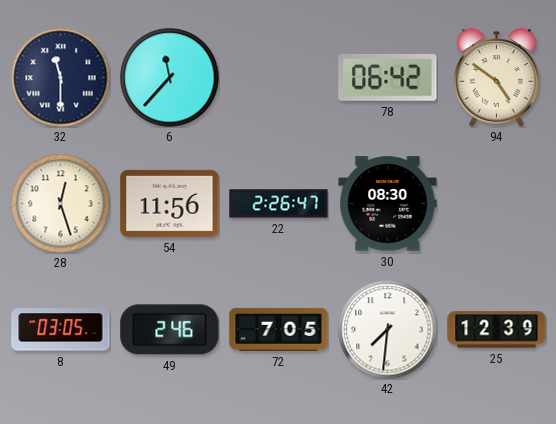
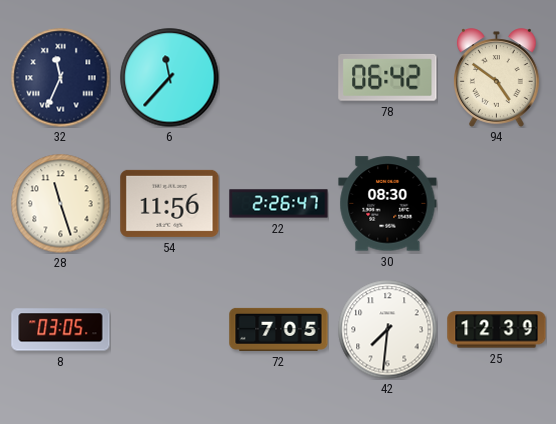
32: 11:30 -> 11:34
28: 12:27 -> 11:27
49: 2:46 -> none
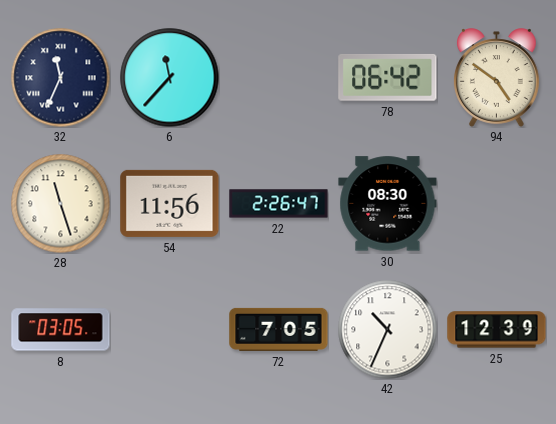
42: 7:31 -> 10:34
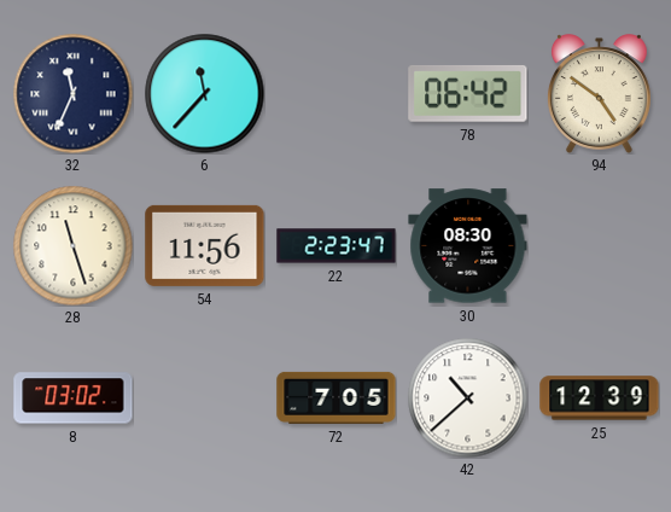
22: 2:26 -> 2:23
8: 03:05 -> 03:02
42: 10:34 -> 10:38
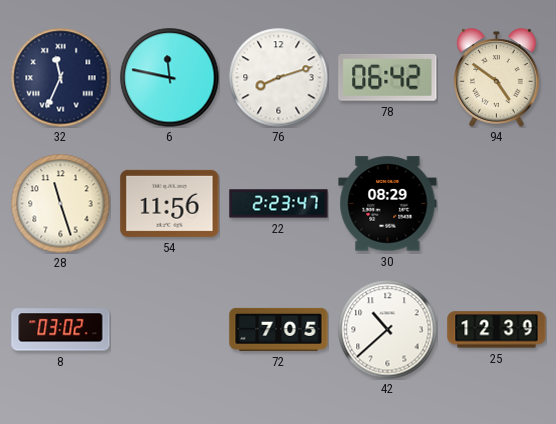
6: 11:37 -> 11:47
76: none -> 8:12
30: 08:30 -> 08:29
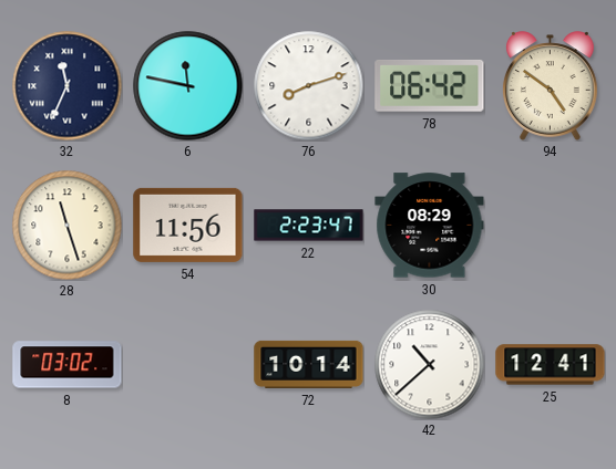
72: 7:05 -> 10:14
25: 12:39 -> 12:41
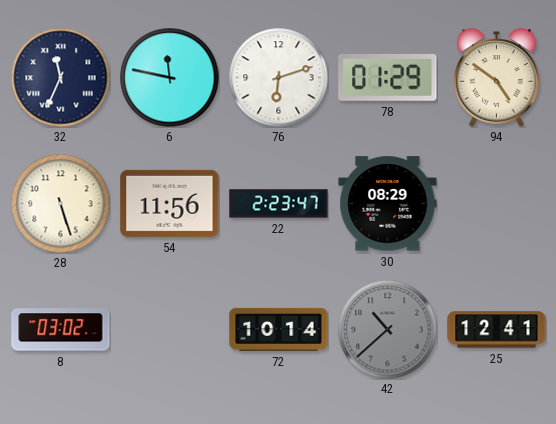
76: 8:12 -> 6:12
78: 06:42 -> 01:29
28: 11:27 -> 5:27
42 dial: white -> grey
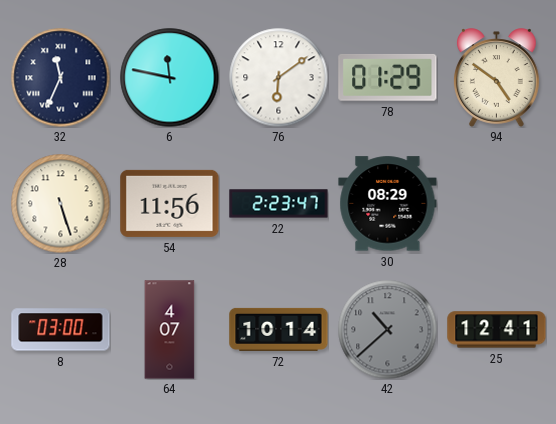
76: 6:12 -> 6:09
8: 03:02 -> 03:00
64: none -> 4:07
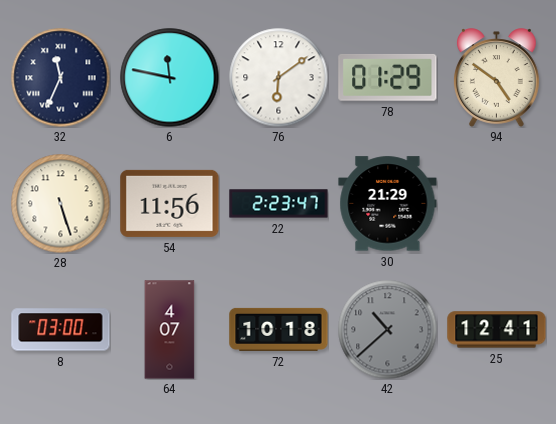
30: 08:29 -> 21:29
72: 10:14 -> 10:18
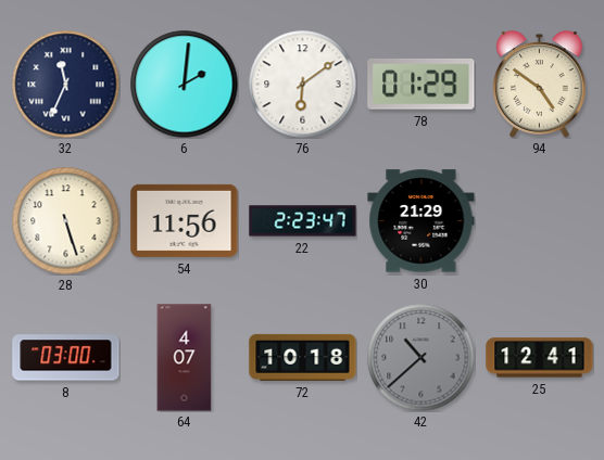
6: 11:47 -> 2:01
